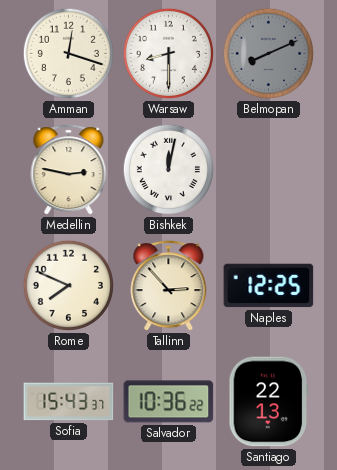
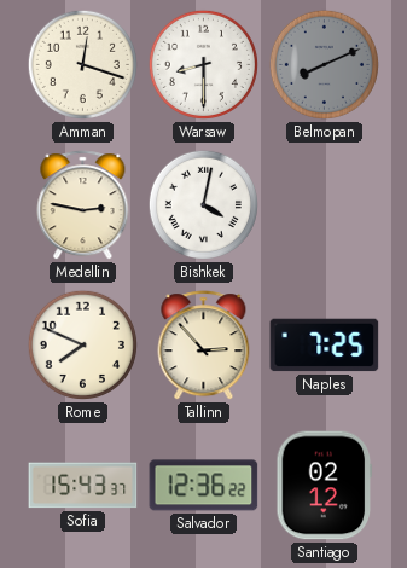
Bishkek: 12:02 -> 4:02
Naples: 12:25 -> 7:25
Salvador: 10:36 -> 12:36
Santiago: 22:13 -> 02:12
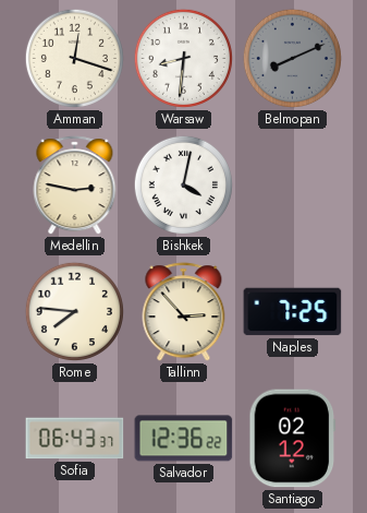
Warsaw: 8:30 -> 8:31
Rome: 7:49 -> 7:46
Sofia: 15:43 -> 06:43
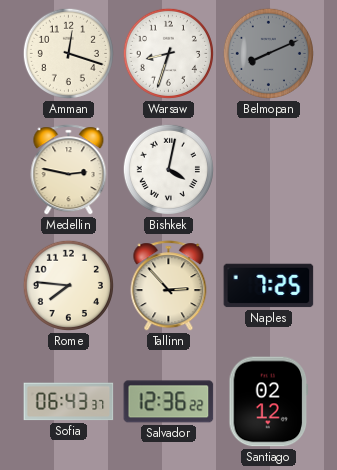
Warsaw: 8:31 -> 8:33
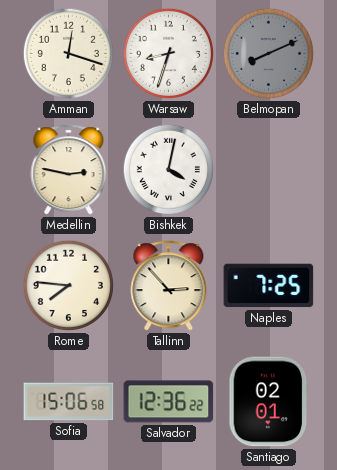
Sofia: 06:43 -> 15:06
Santiago: 02:12 -> 02:01
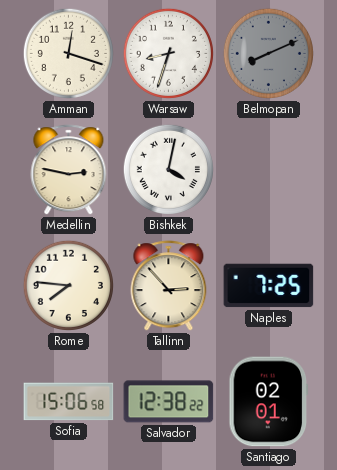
Salvador: 12:36 -> 12:38
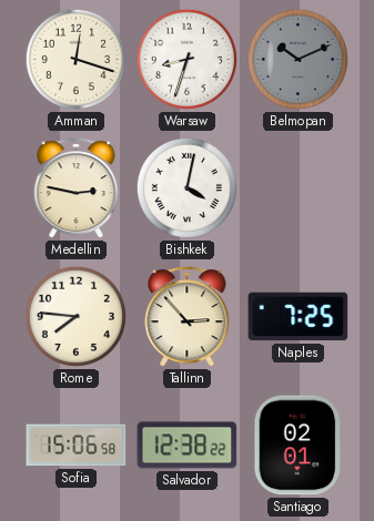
Belmopan: 8:11 -> 10:11
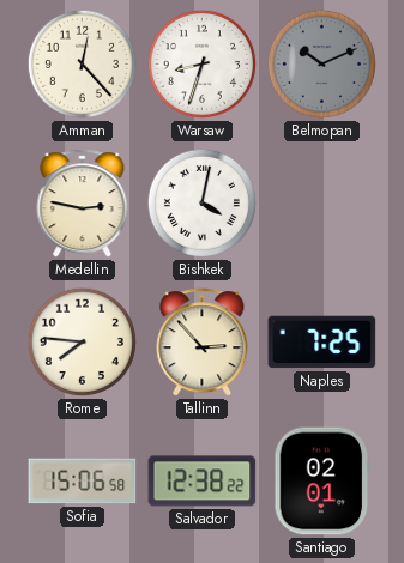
Amman: 12:18 -> 12:23
